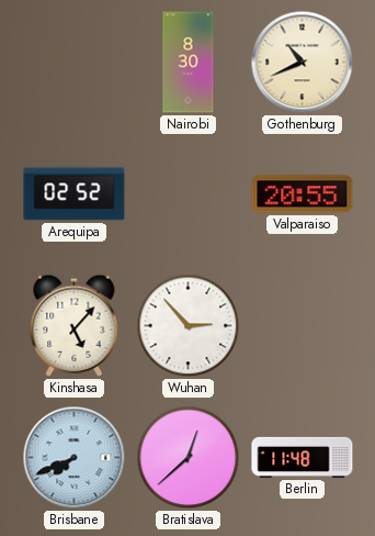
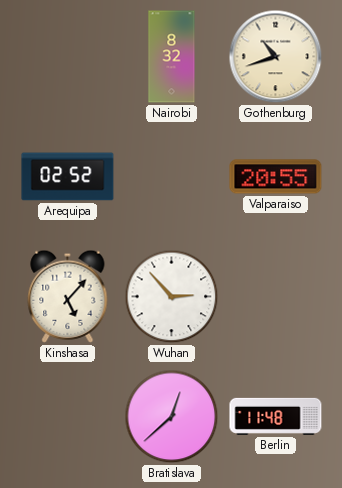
Nairobi: 8:30 -> 8:32
Gothenburg: 10:41 -> 10:42
Brisbane: 7:41 -> none
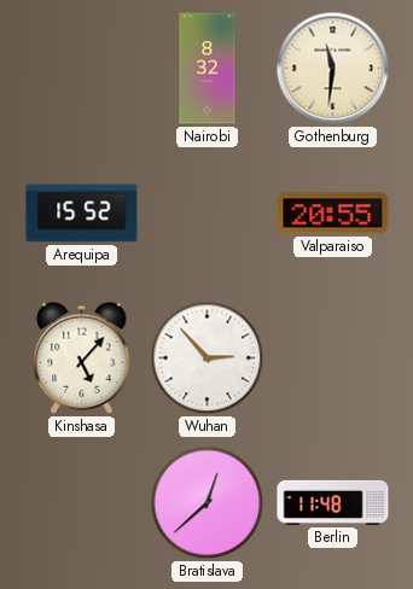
Gothenburg: 10:42 -> 11:31
Arequipa: 02:52 -> 15:52
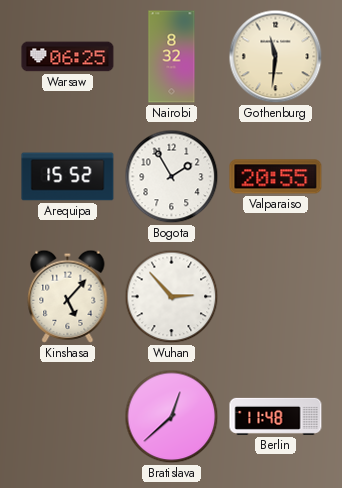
Warsaw: none -> 06:25
Bogota: none -> 1:55
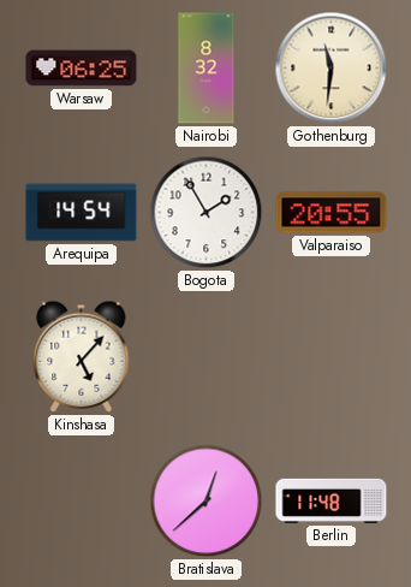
Arequipa: 15:52 -> 14:54
Wuhan: 2:53 -> none
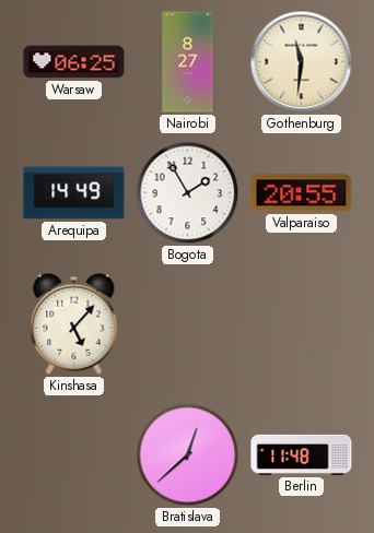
Nairobi: 8:32 -> 8:27
Arequipa: 14:54 -> 14:49
